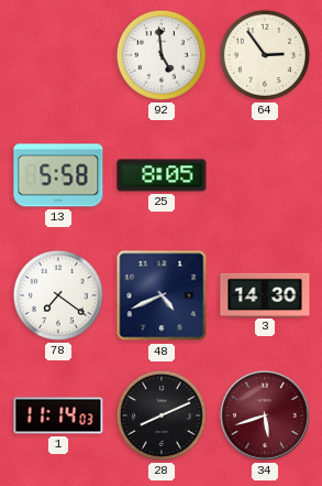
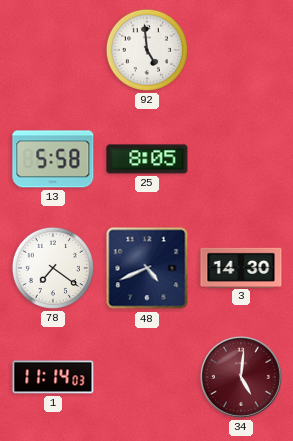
64: 2:54 -> none
28: 8:11 -> none
34: 5:42 -> 5:01
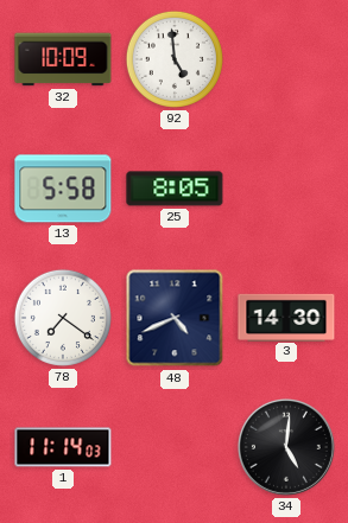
32: none -> 10:09
34 dial: burgundy -> black
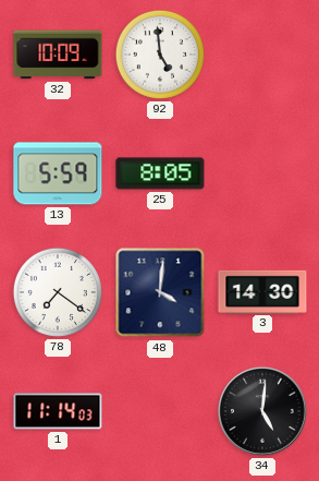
13: 5:58 -> 5:59
48: 4:41 -> 4:01
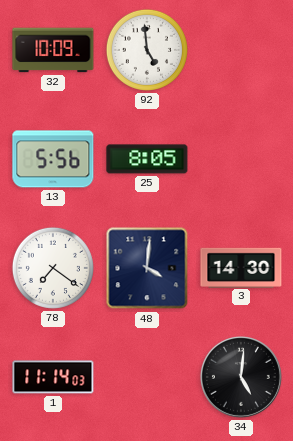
13: 5:59 -> 5:56
